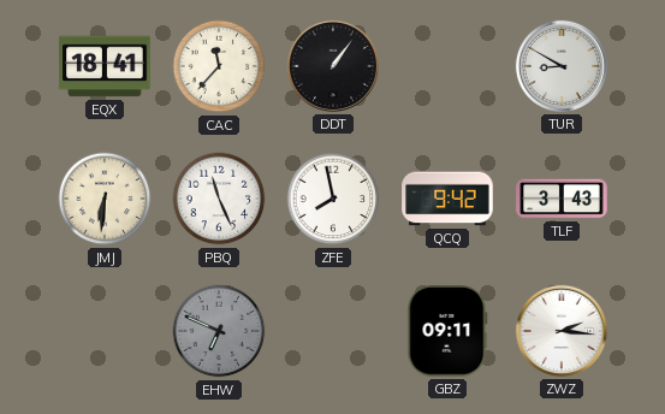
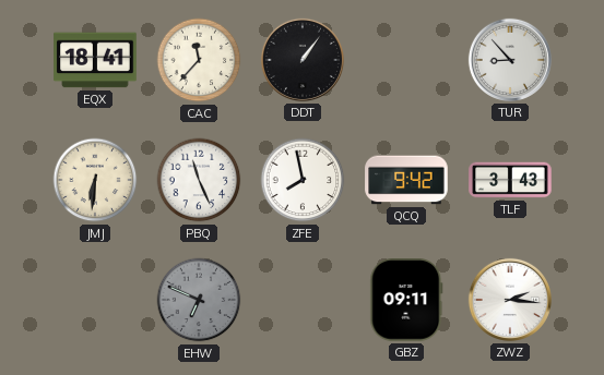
TUR: 8:50 -> 8:53
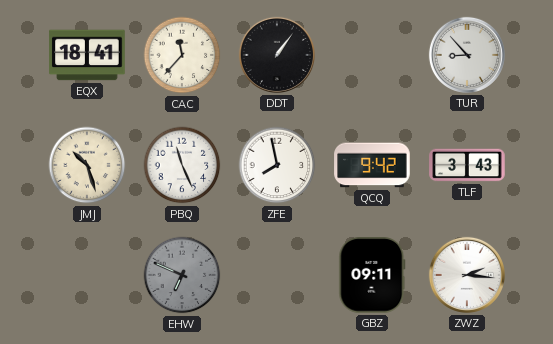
JMJ: 6:31 -> 10:27
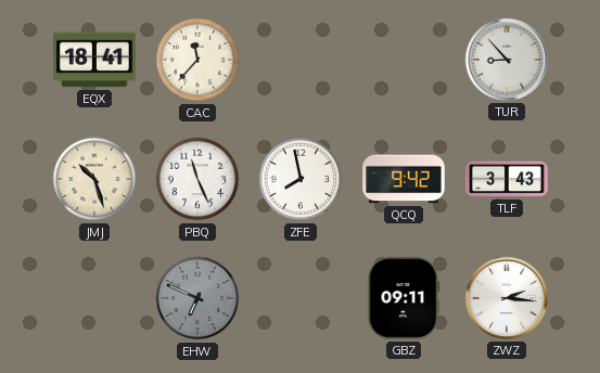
DDT: 1:06 -> none
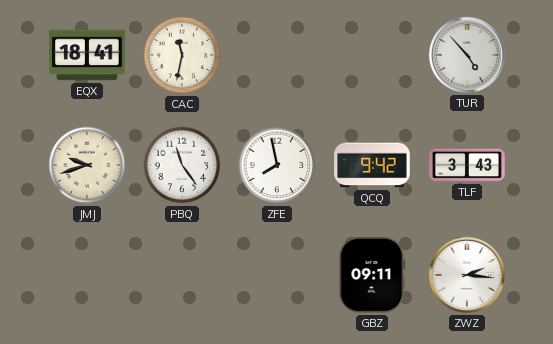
CAC: 11:37 -> 11:32
TUR: 8:53 -> 4:53
JMJ: 10:27 -> 9:42
PBQ: 11:26 -> 11:24
EHW: 6:49 -> none
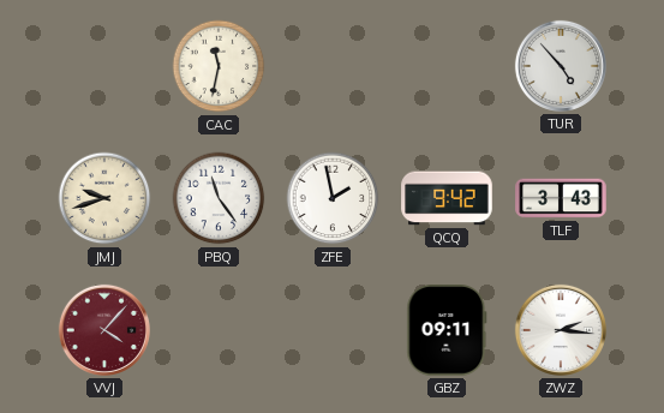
EQX: 18:41 -> none
ZFE: 7:58 -> 1:58
VVJ: none -> 4:07
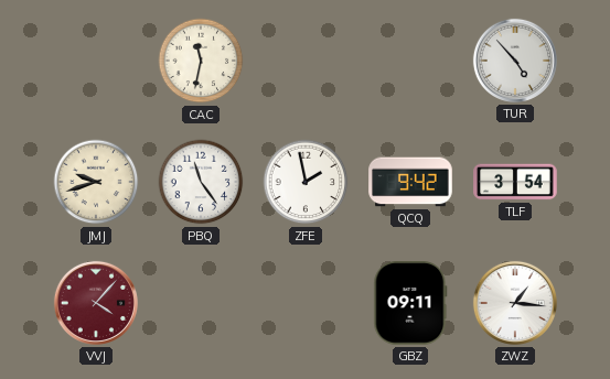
TLF: 3:43 -> 3:54
ZWZ: 2:16 -> 1:16
